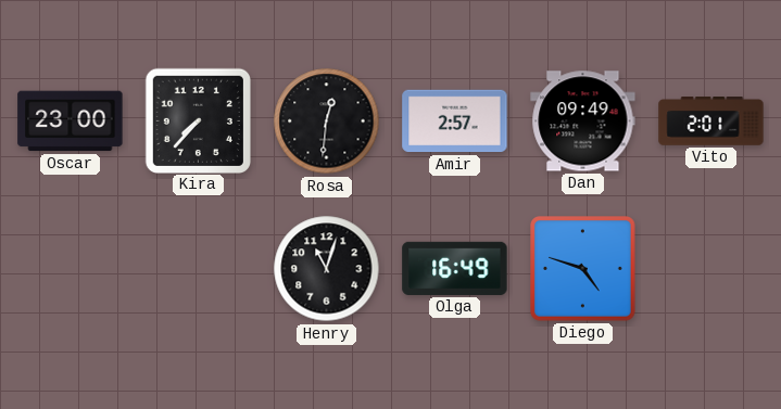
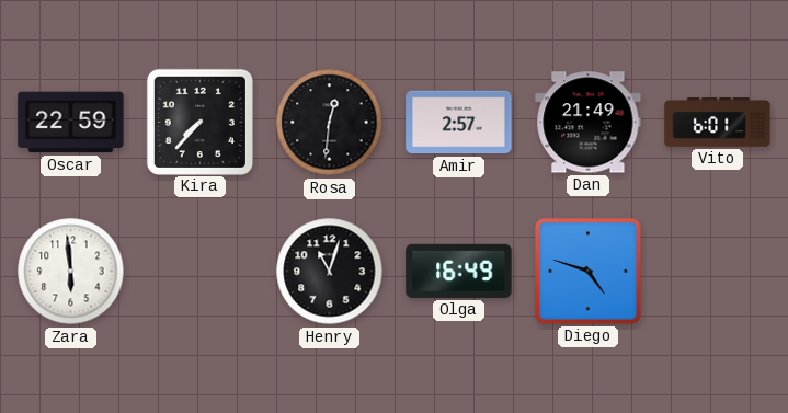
Oscar: 23:00 -> 22:59
Dan: 09:49 -> 21:49
Vito: 2:01 -> 6:01
Zara: none -> 5:59
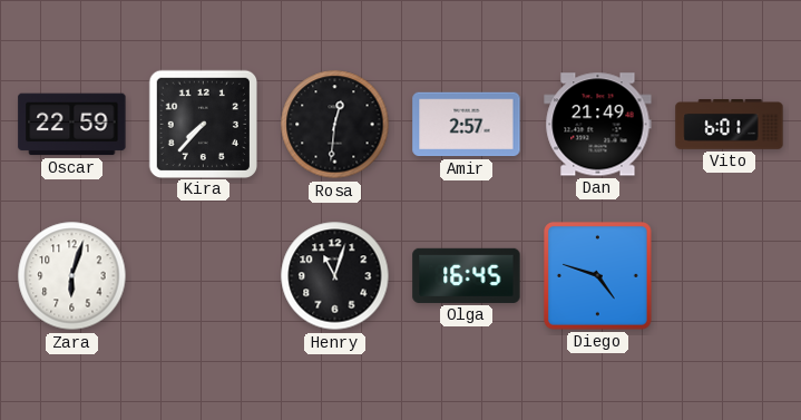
Zara: 5:59 -> 6:03
Olga: 16:49 -> 16:45
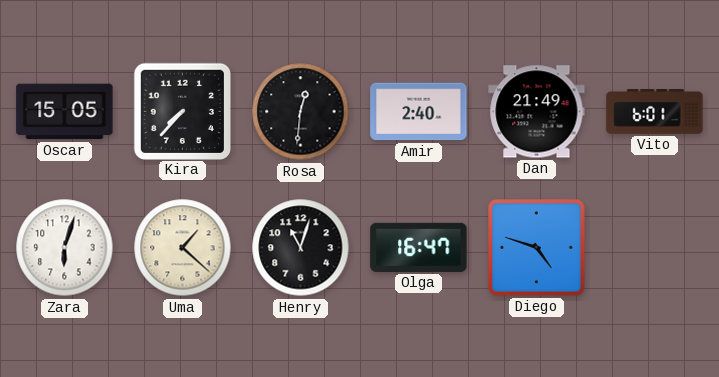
Oscar: 22:59 -> 15:05
Amir: 2:57 -> 2:40
Uma: none -> 1:22
Olga: 16:45 -> 16:47
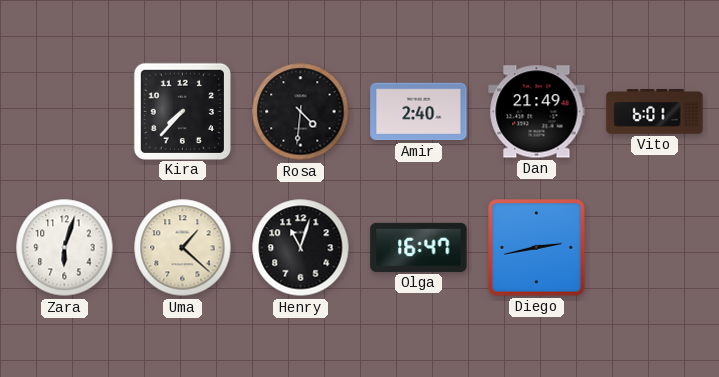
Oscar: 15:05 -> none
Rosa: 12:31 -> 4:31
Diego: 4:48 -> 2:43
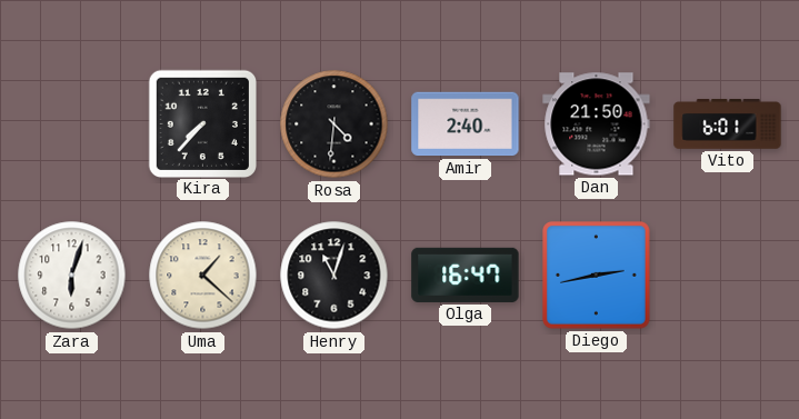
Dan: 21:49 -> 21:50
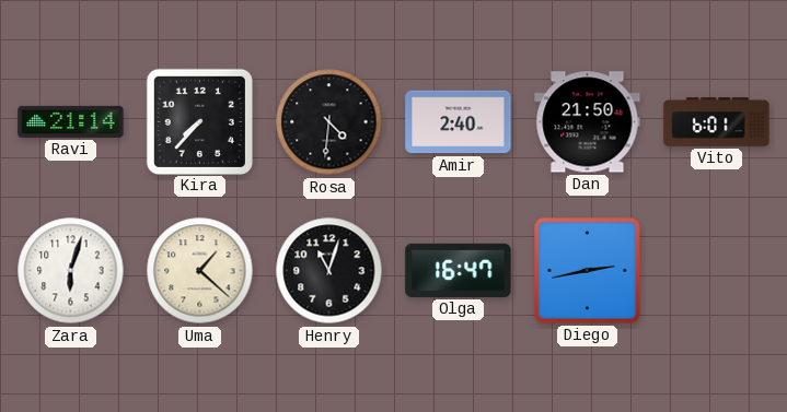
Ravi: none -> 21:14
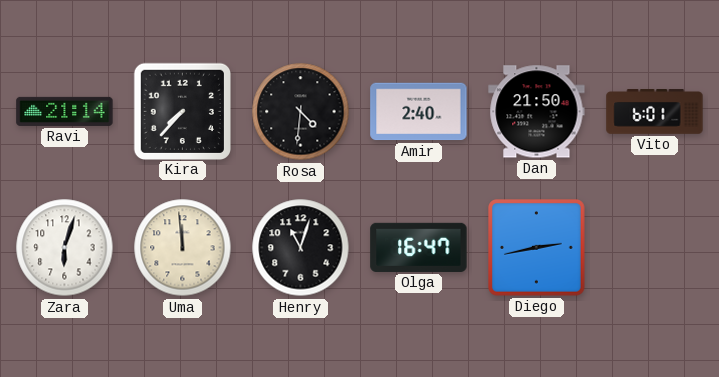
Uma: 1:22 -> 11:59
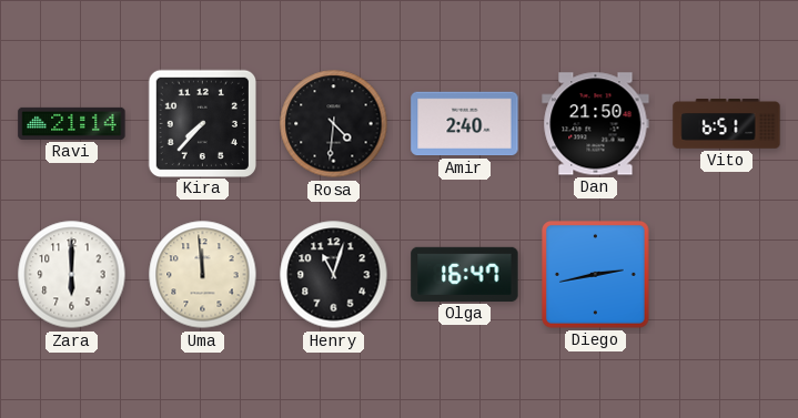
Vito: 6:01 -> 6:51
Zara: 6:03 -> 6:00
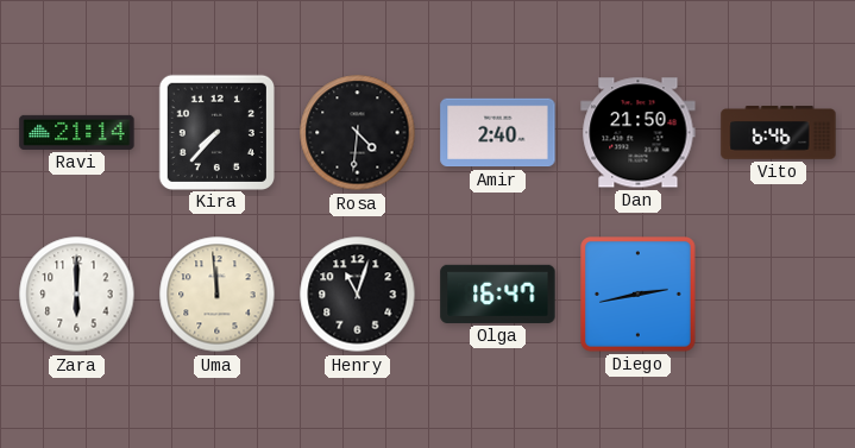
Vito: 6:51 -> 6:46
